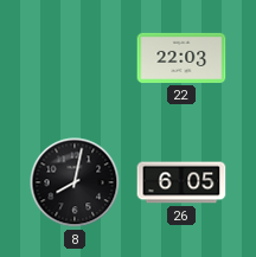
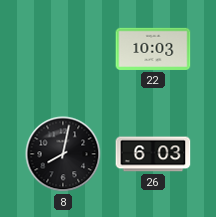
22: 22:03 -> 10:03
26: 6:05 -> 6:03
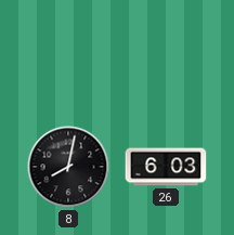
22: 10:03 -> none
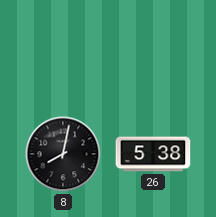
26: 6:03 -> 5:38
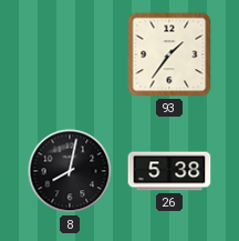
93: none -> 1:36
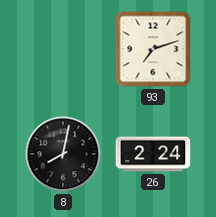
93: 1:36 -> 7:12
26: 5:38 -> 2:24
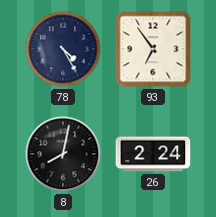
78: none -> 4:25
93: 7:12 -> 6:54
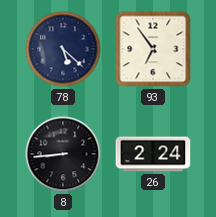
78: 4:25 -> 5:22
8: 8:02 -> 8:44
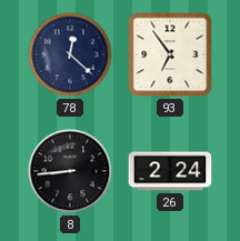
78: 5:22 -> 12:22
